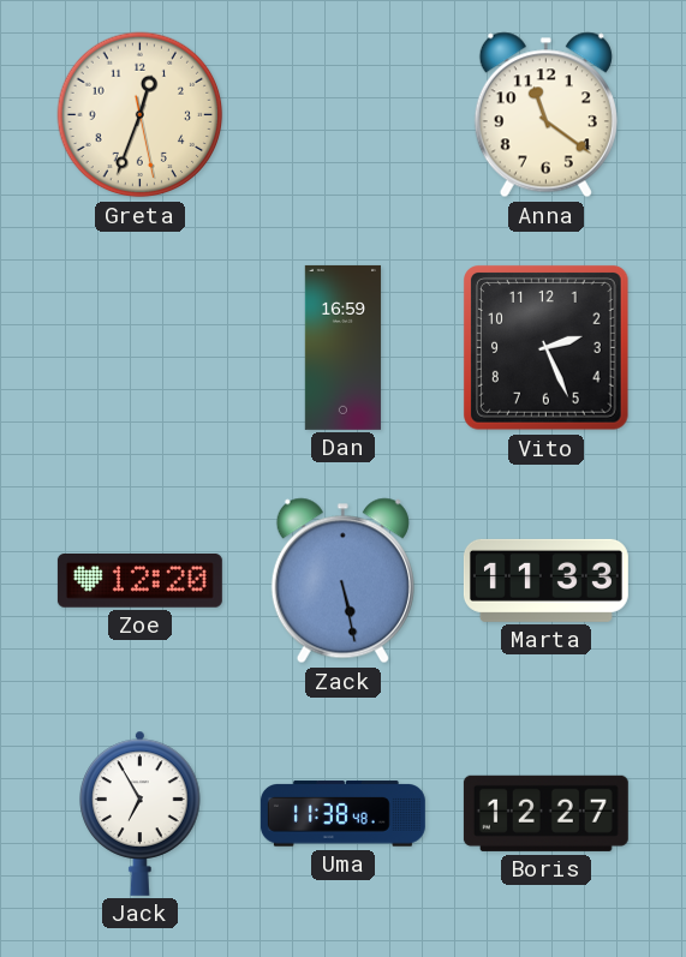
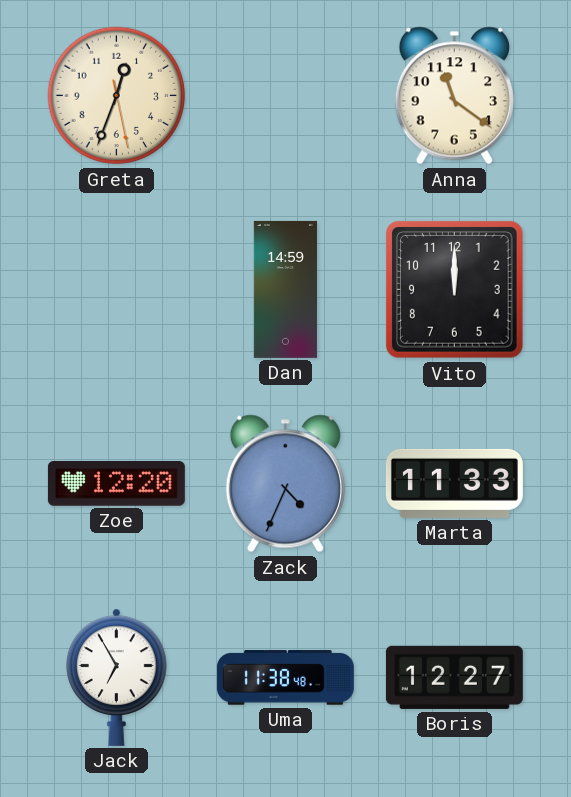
Dan: 16:59 -> 14:59
Vito: 2:26 -> 12:00
Zack: 5:28 -> 4:34
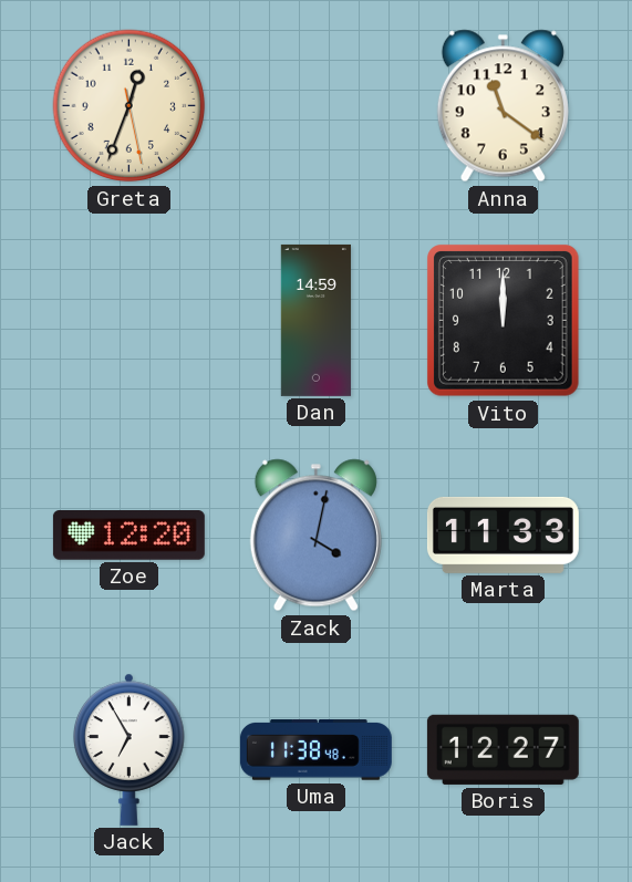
Zack: 4:34 -> 4:02
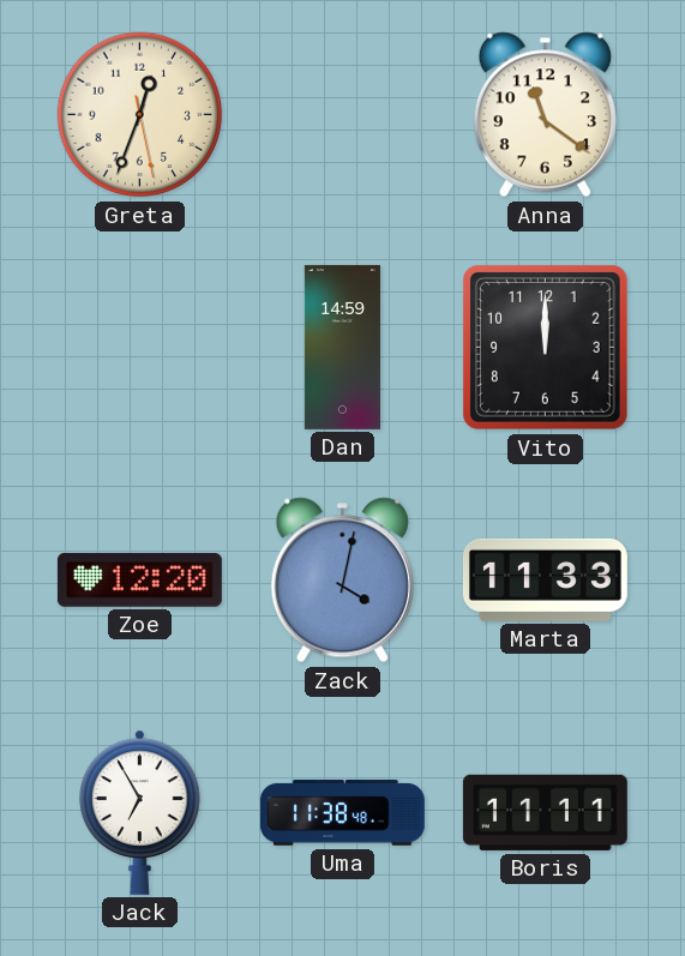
Boris: 12:27 -> 11:11
